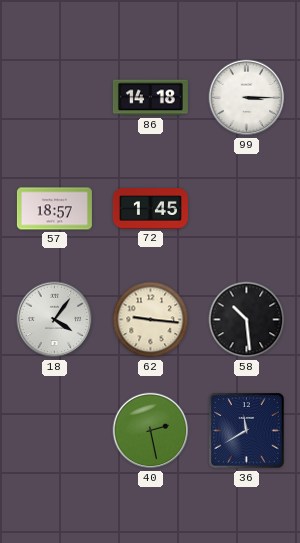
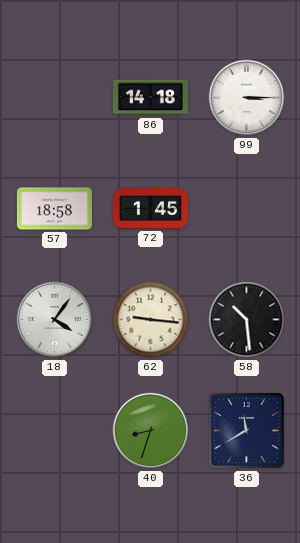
57: 18:57 -> 18:58
40: 2:28 -> 8:33
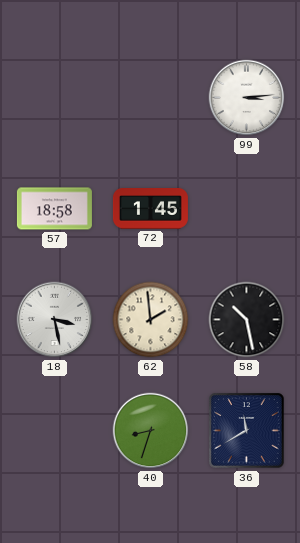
86: 14:18 -> none
99: 3:15 -> 3:14
18: 4:06 -> 3:28
62: 9:16 -> 1:59
58: 10:29 -> 10:28
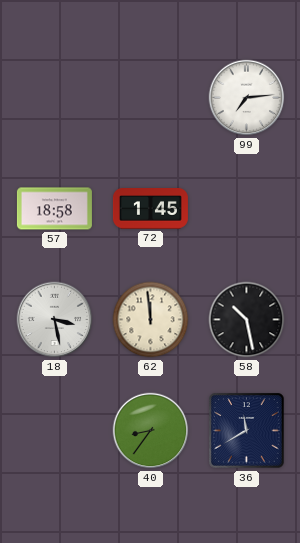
99: 3:14 -> 7:14
62: 1:59 -> 11:59
40: 8:33 -> 8:36
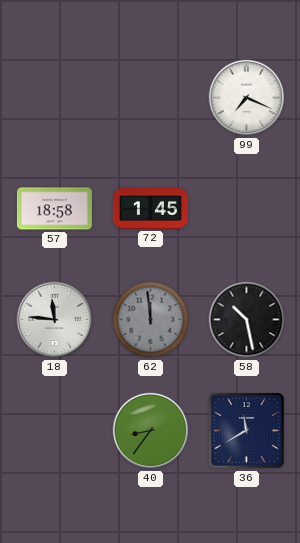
99: 7:14 -> 7:19
18: 3:28 -> 11:46
62 dial: cream -> grey
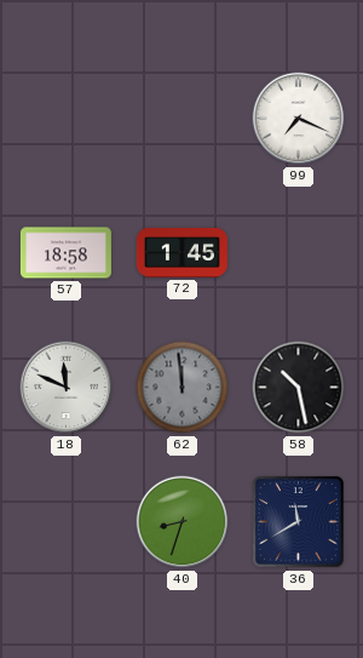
18: 11:46 -> 11:49
40: 8:36 -> 8:33
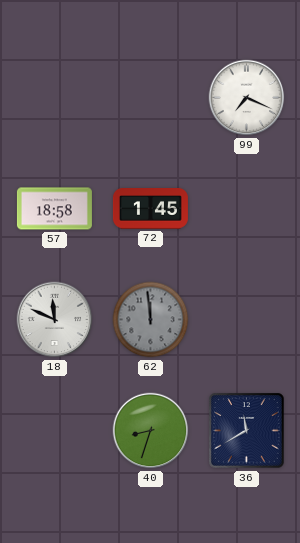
58: 10:28 -> none
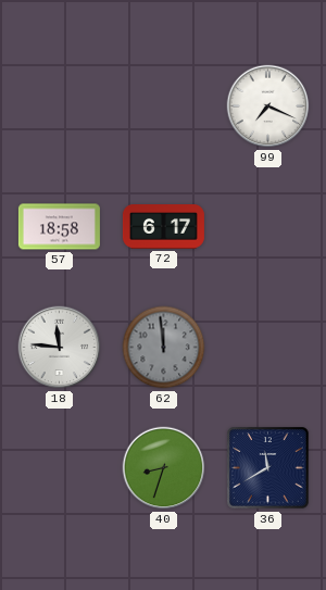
72: 1:45 -> 6:17
18: 11:49 -> 11:46
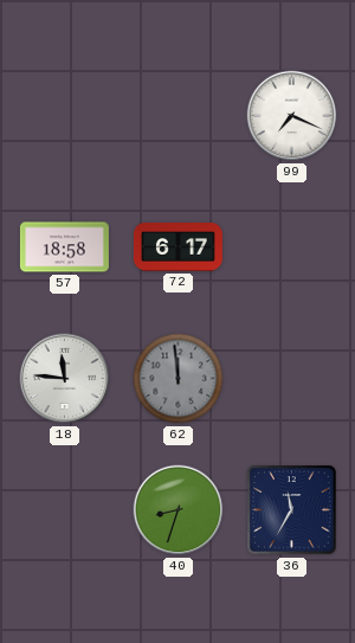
36: 11:40 -> 11:35
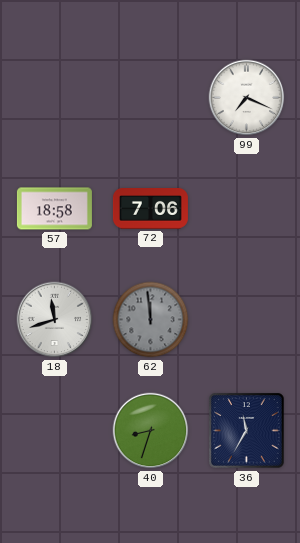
72: 6:17 -> 7:06
18: 11:46 -> 11:42
